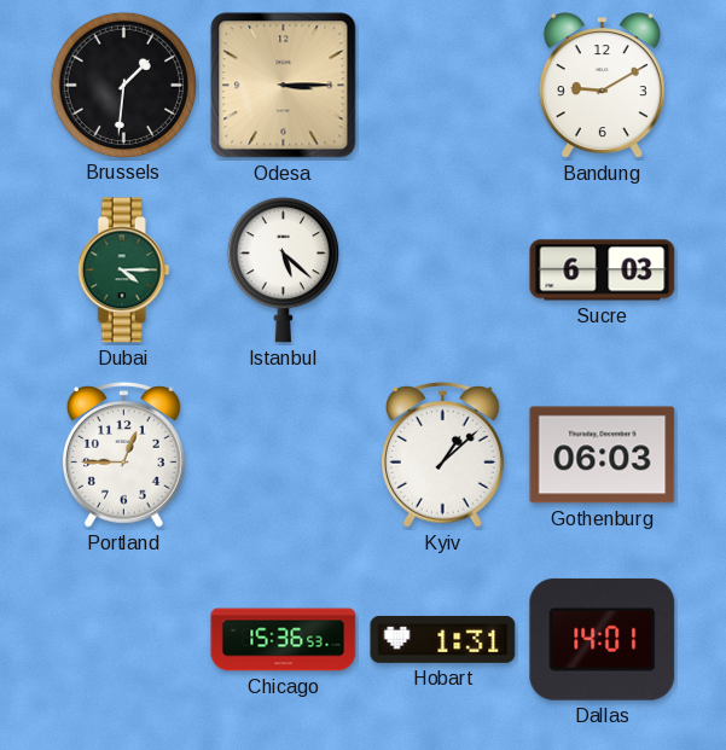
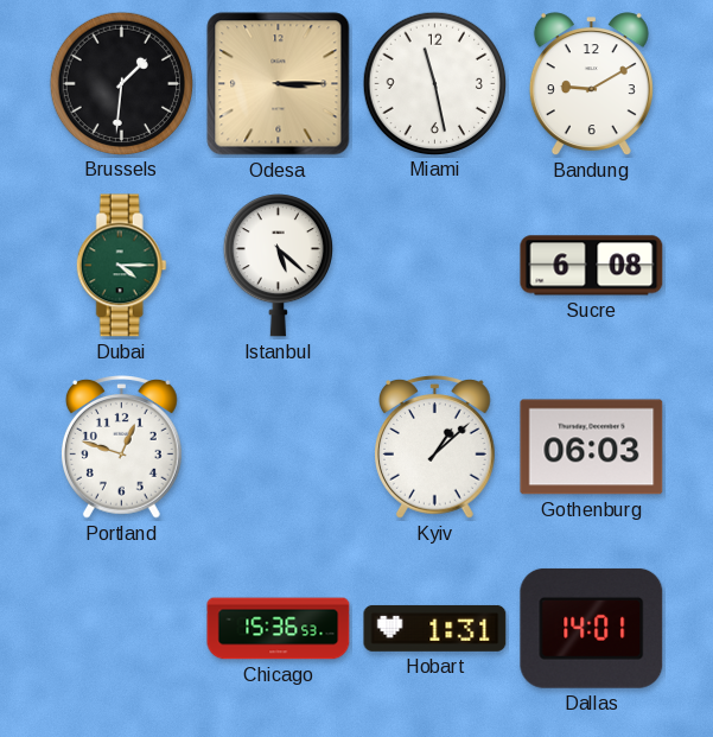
Miami: none -> 11:28
Sucre: 6:03 -> 6:08
Portland: 12:45 -> 12:48
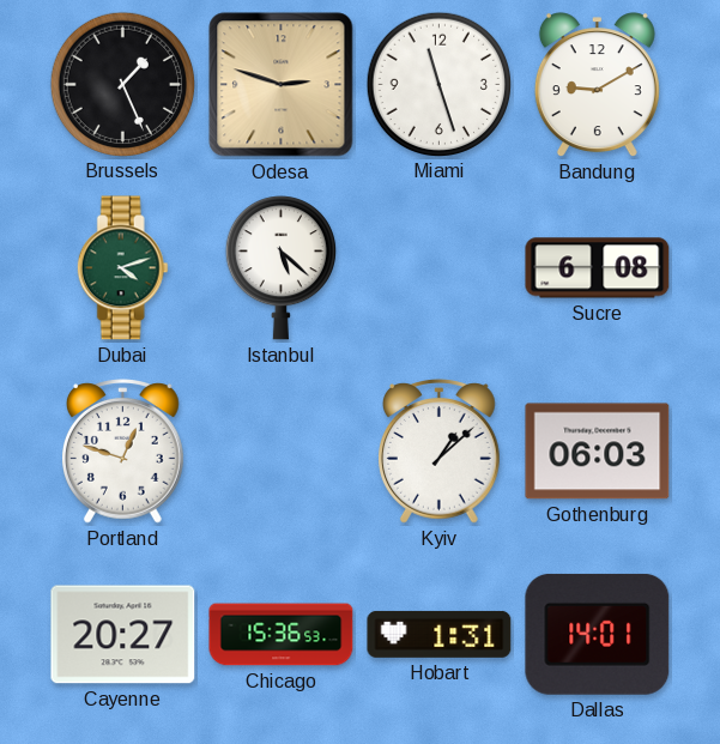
Brussels: 1:31 -> 1:26
Odesa: 3:15 -> 2:48
Miami: 11:28 -> 11:27
Dubai: 4:15 -> 4:12
Cayenne: none -> 20:27
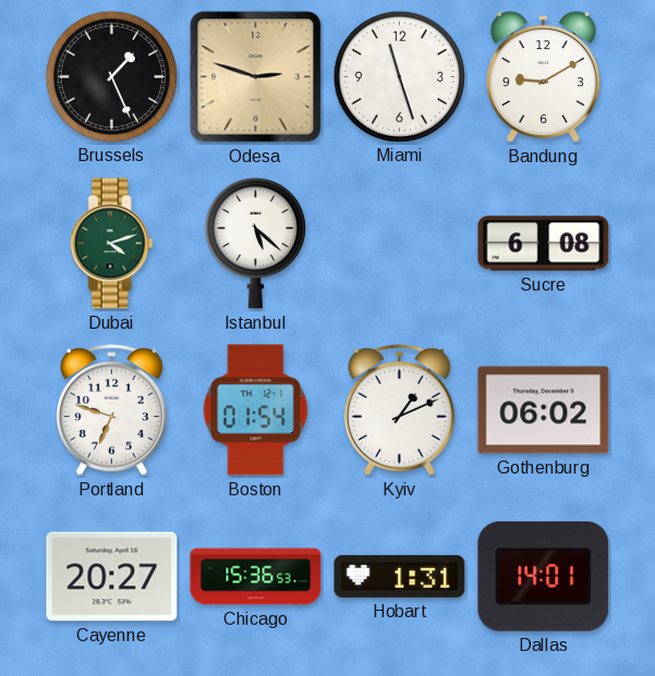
Portland: 12:48 -> 6:48
Boston: none -> 01:54
Kyiv: 1:08 -> 1:11
Gothenburg: 06:03 -> 06:02
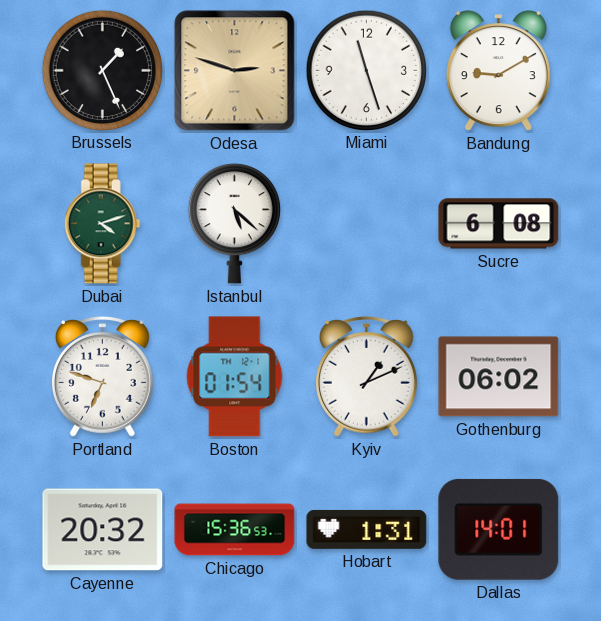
Cayenne: 20:27 -> 20:32
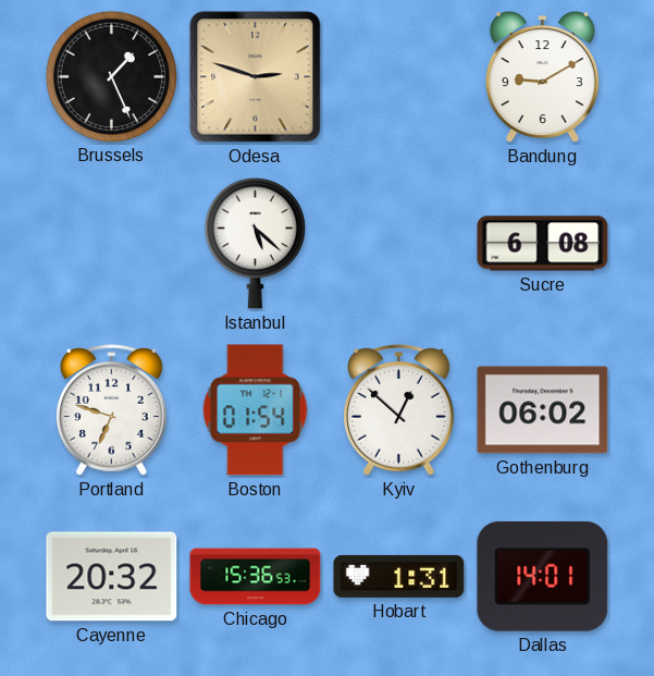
Miami: 11:27 -> none
Dubai: 4:12 -> none
Kyiv: 1:11 -> 12:52
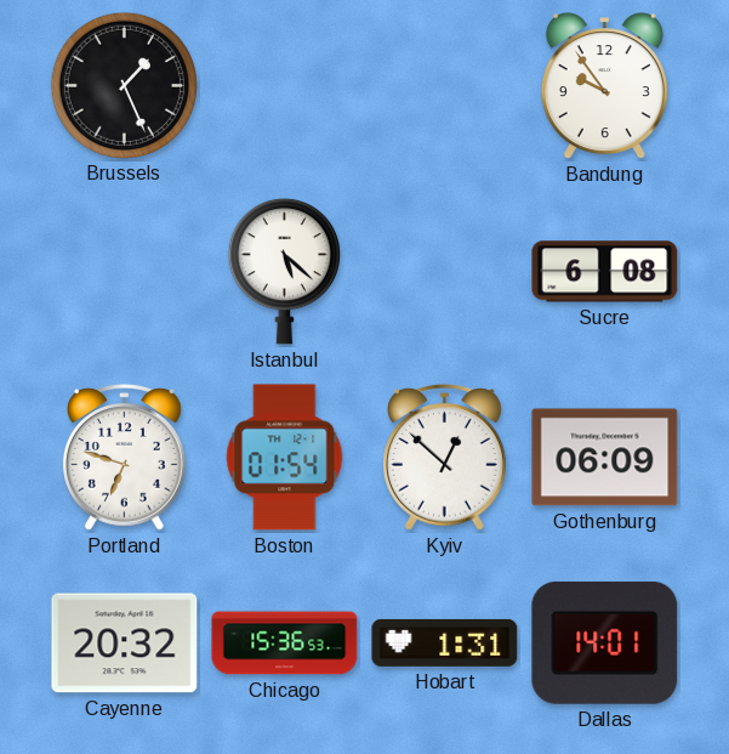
Odesa: 2:48 -> none
Bandung: 9:10 -> 9:54
Gothenburg: 06:02 -> 06:09
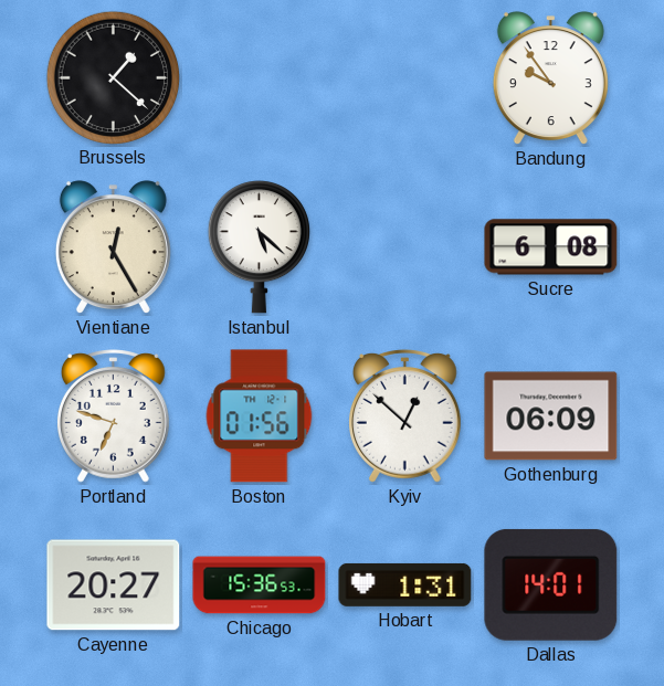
Brussels: 1:26 -> 1:22
Vientiane: none -> 12:25
Boston: 01:54 -> 01:56
Cayenne: 20:32 -> 20:27
